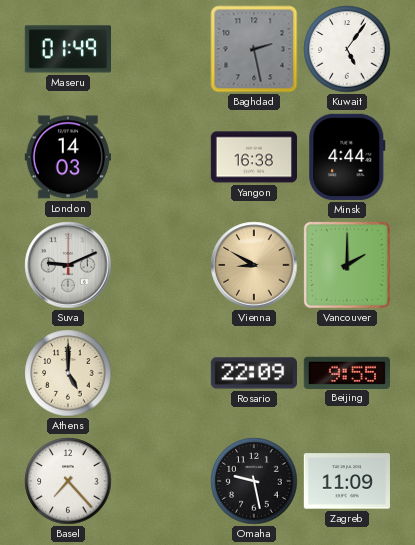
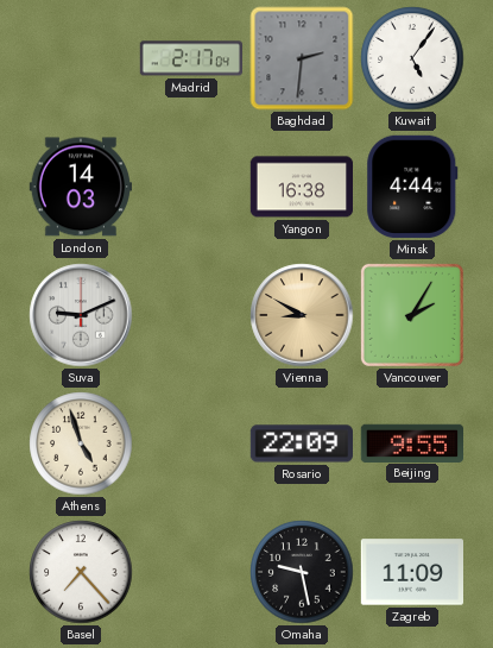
Maseru: 01:49 -> none
Madrid: none -> 2:17
Baghdad: 2:28 -> 2:31
Vancouver: 2:00 -> 2:05
Athens: 5:00 -> 4:57
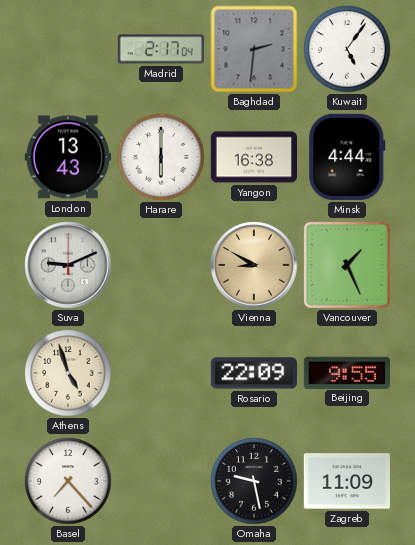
London: 14:03 -> 13:43
Harare: none -> 6:00
Vancouver: 2:05 -> 1:26
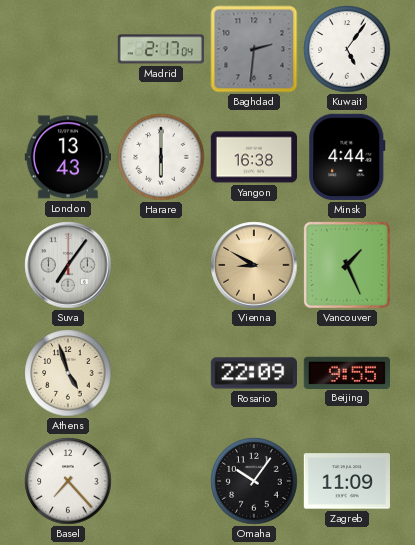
Suva: 9:11 -> 7:06
Omaha: 9:28 -> 10:06
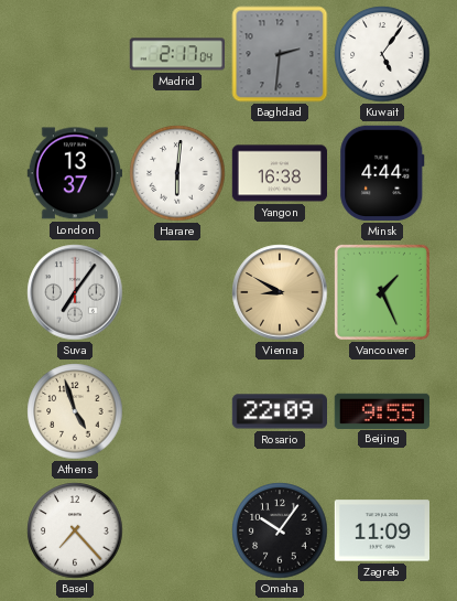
London: 13:43 -> 13:37
Harare: 6:00 -> 6:01
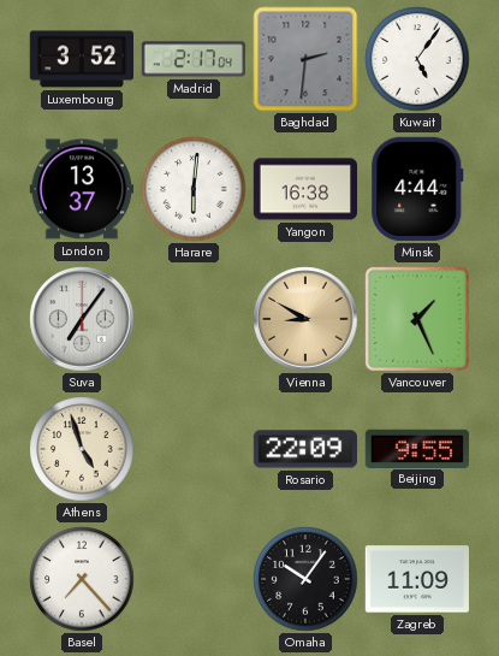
Luxembourg: none -> 3:52
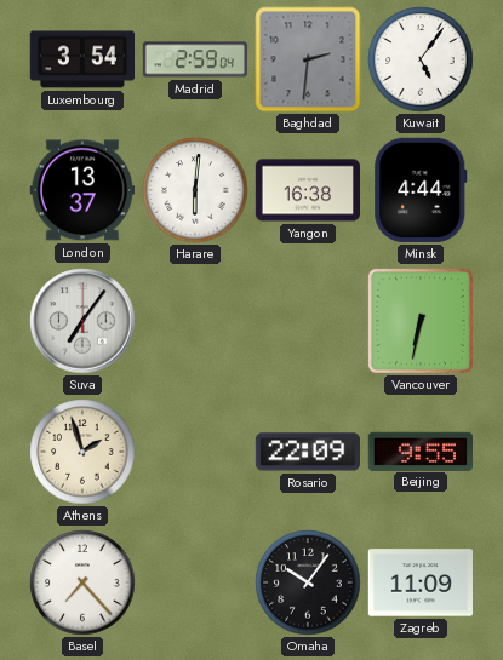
Luxembourg: 3:52 -> 3:54
Madrid: 2:17 -> 2:59
Vienna: 8:50 -> none
Vancouver: 1:26 -> 6:32
Athens: 4:57 -> 1:57
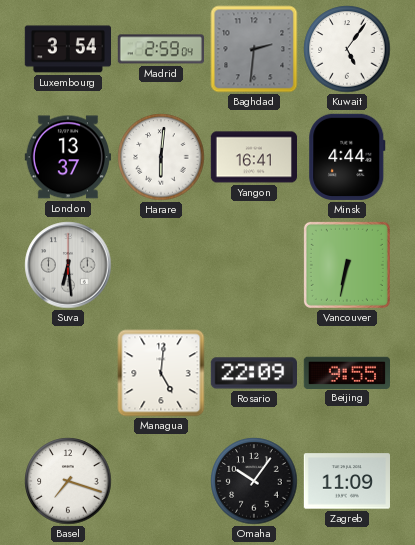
Yangon: 16:38 -> 16:41
Suva: 7:06 -> 6:29
Athens: 1:57 -> none
Managua: none -> 5:01
Basel: 7:23 -> 7:18
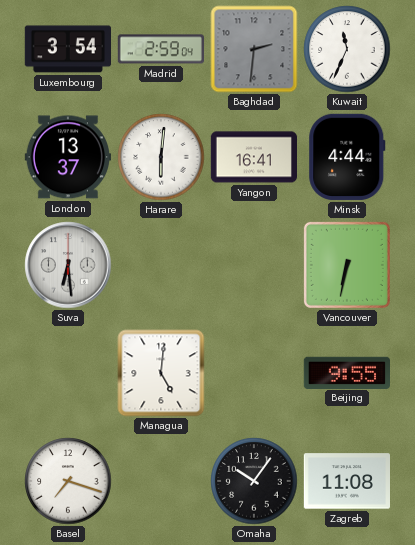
Kuwait: 5:06 -> 11:34
Rosario: 22:09 -> none
Zagreb: 11:09 -> 11:08
